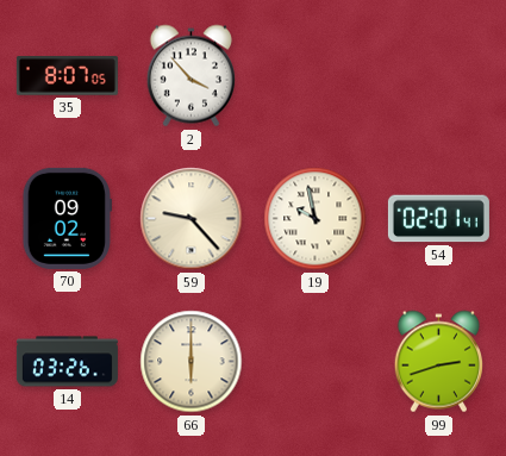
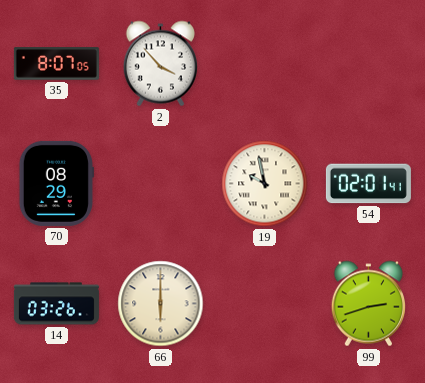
70: 09:02 -> 08:29
59: 9:23 -> none
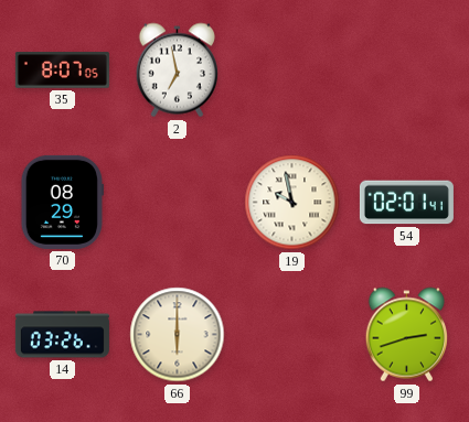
2: 3:53 -> 6:58
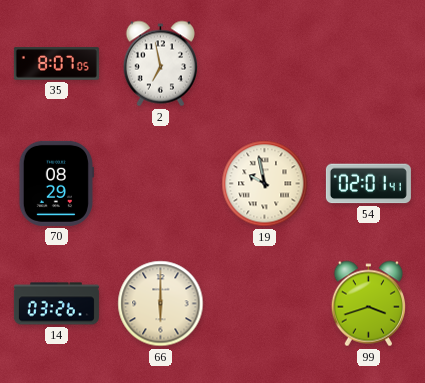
99: 2:42 -> 3:42
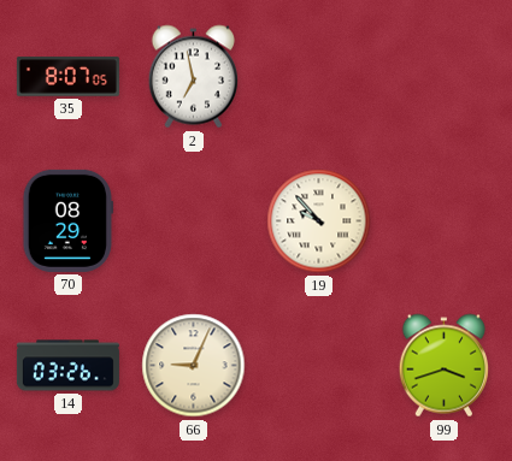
19: 9:58 -> 9:53
54: 02:01 -> none
66: 6:00 -> 9:04
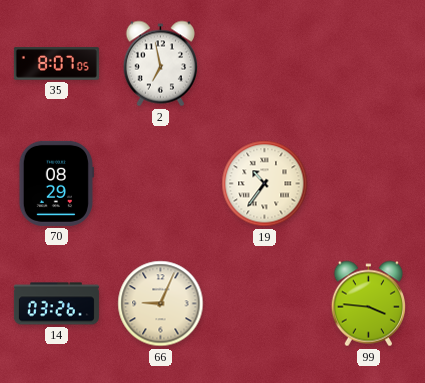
19: 9:53 -> 10:36
99: 3:42 -> 3:46
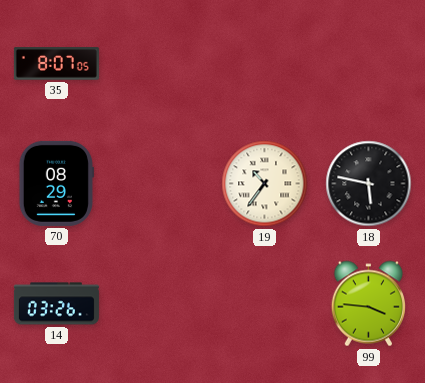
2: 6:58 -> none
18: none -> 5:47
66: 9:04 -> none
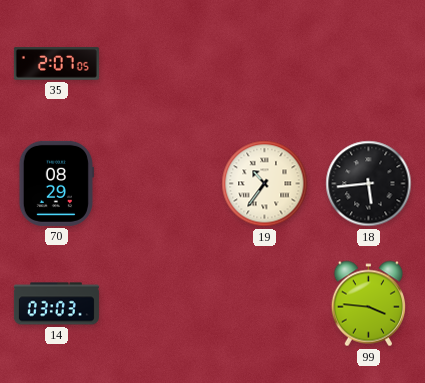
35: 8:07 -> 2:07
18: 5:47 -> 5:44
14: 03:26 -> 03:03
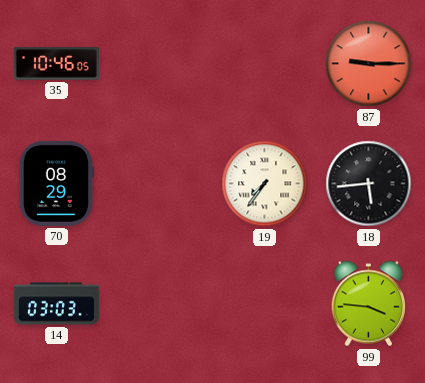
35: 2:07 -> 10:46
87: none -> 9:15
19: 10:36 -> 7:36
